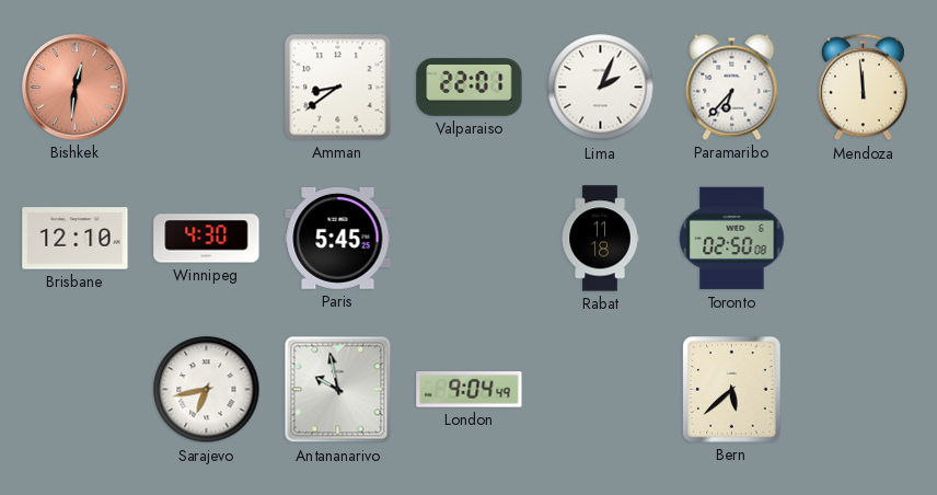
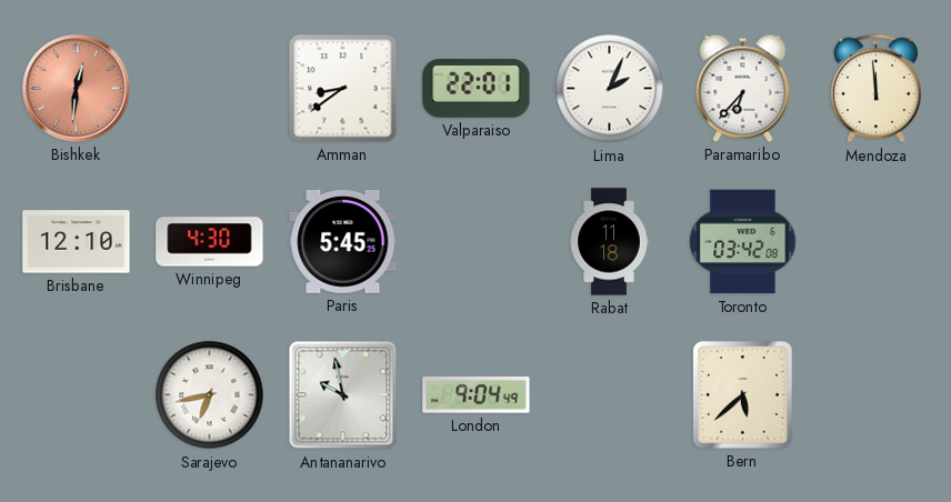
Toronto: 02:50 -> 03:42
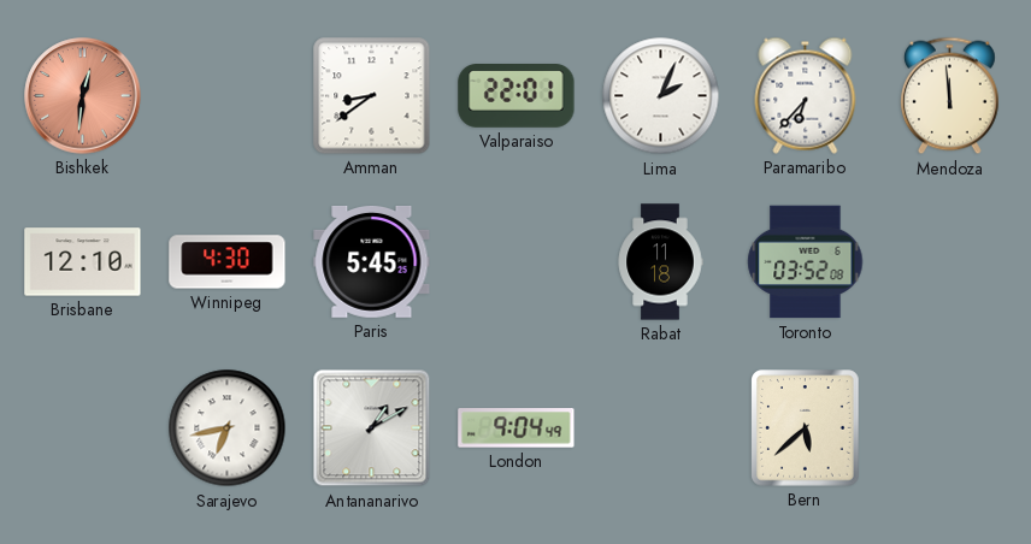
Toronto: 03:42 -> 03:52
Antananarivo: 9:58 -> 1:10
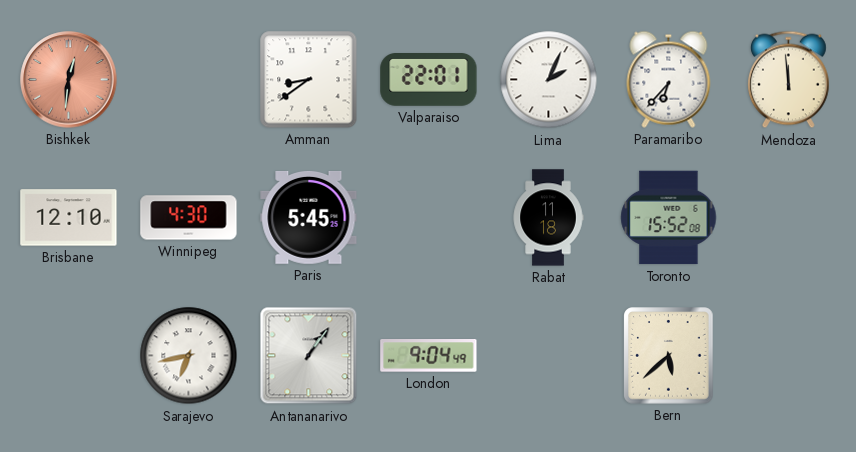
Toronto: 03:52 -> 15:52
Antananarivo: 1:10 -> 1:06
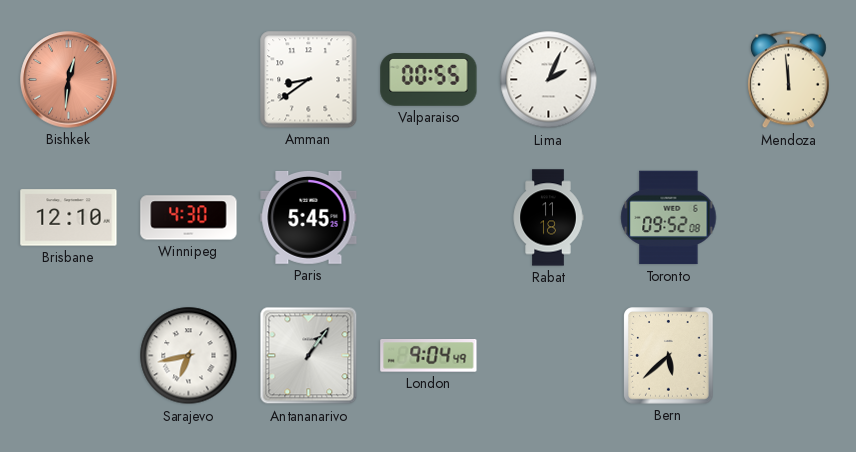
Valparaiso: 22:01 -> 00:55
Paramaribo: 6:37 -> none
Toronto: 15:52 -> 09:52
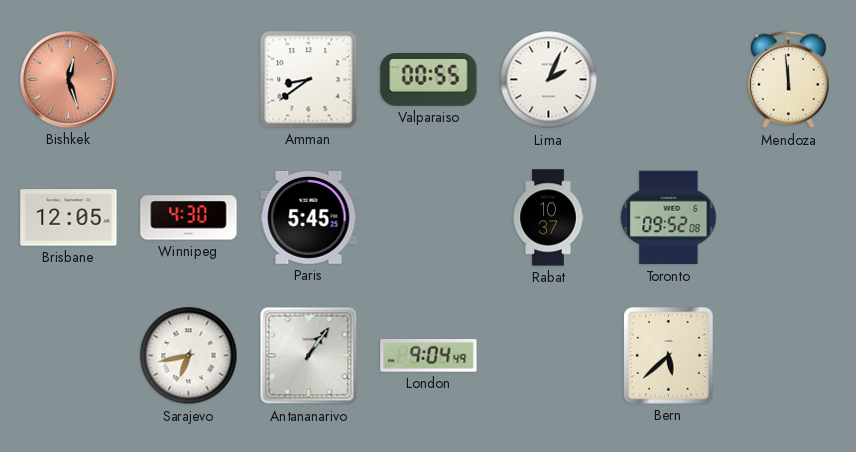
Bishkek: 12:31 -> 12:27
Brisbane: 12:10 -> 12:05
Rabat: 11:18 -> 10:37
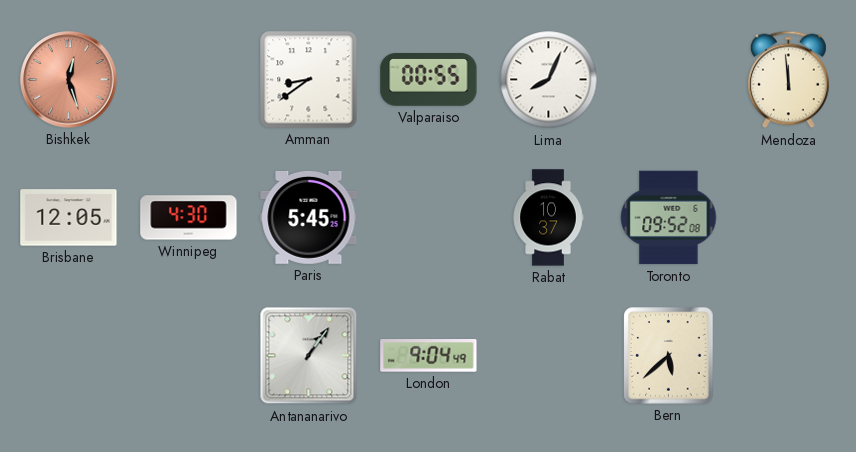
Lima: 2:04 -> 8:04
Sarajevo: 6:43 -> none
